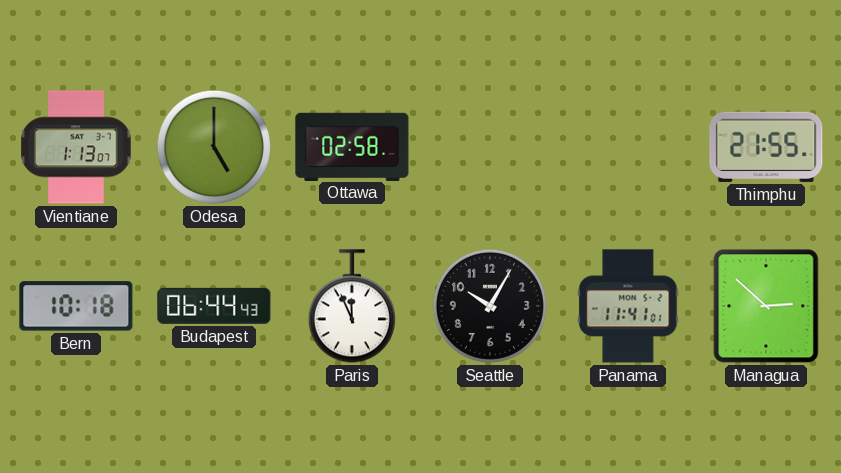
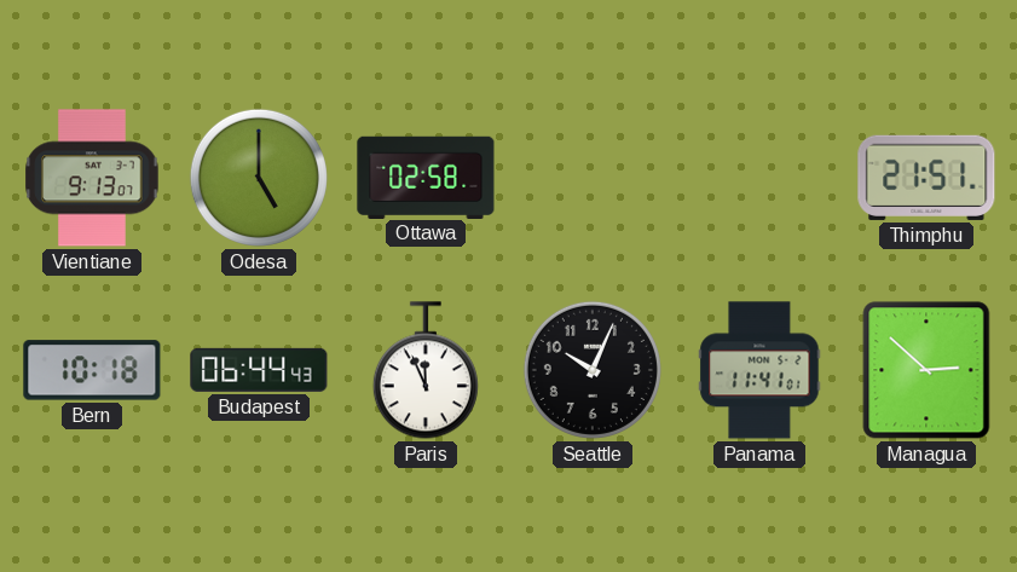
Vientiane: 1:13 -> 9:13
Thimphu: 21:55 -> 21:51
Seattle: 10:05 -> 10:04
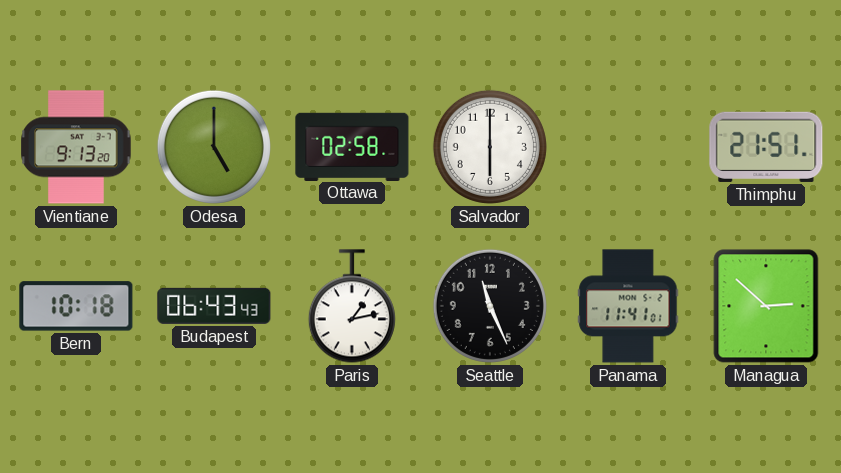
Vientiane: 9:13:07 -> 9:13:20
Salvador: none -> 6:00
Budapest: 06:44 -> 06:43
Paris: 11:56 -> 1:13
Seattle: 10:04 -> 11:26
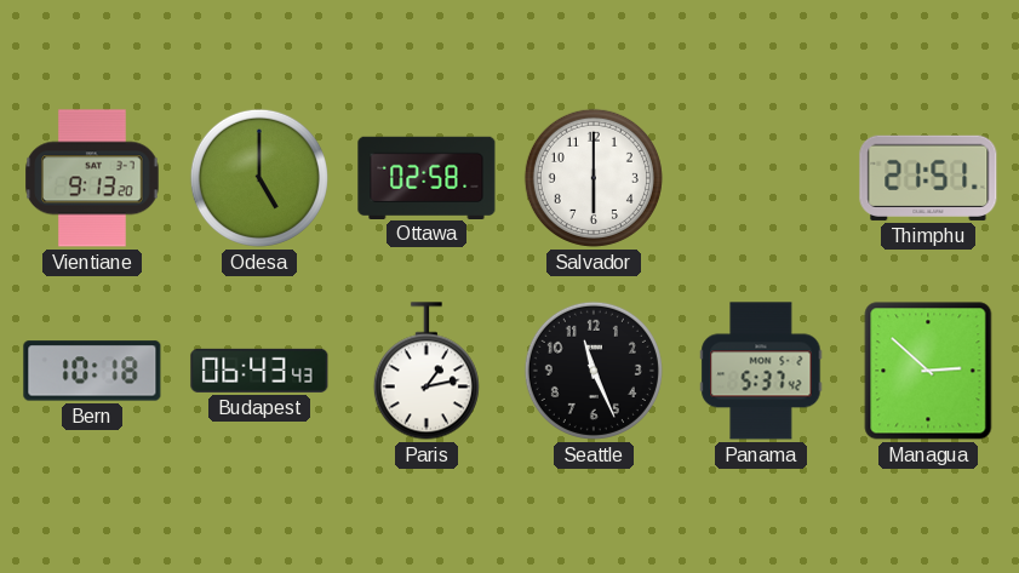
Panama: 11:41 -> 5:37
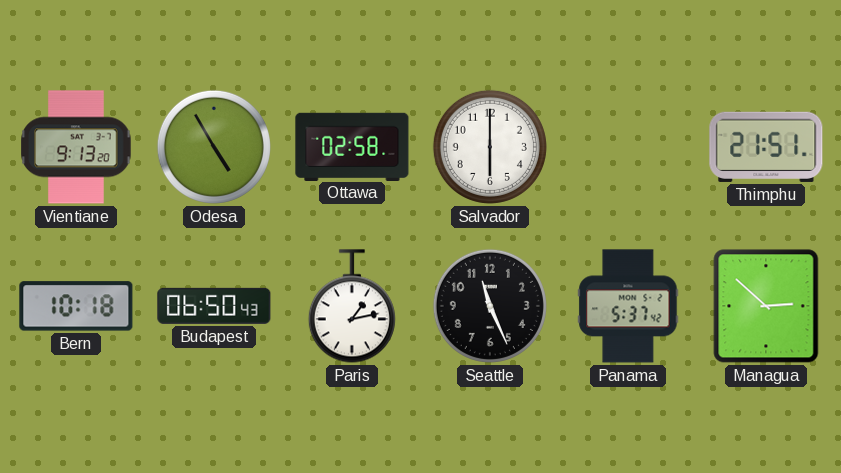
Odesa: 5:00 -> 4:55
Budapest: 06:43 -> 06:50
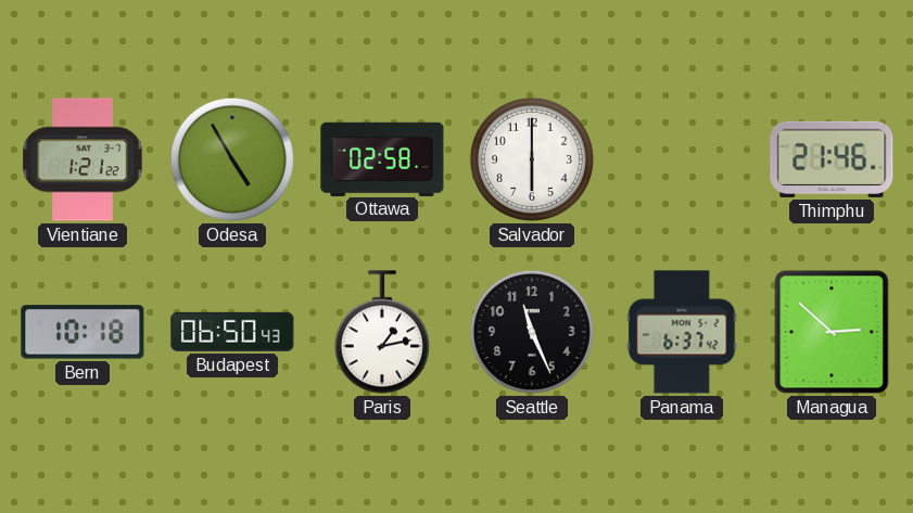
Vientiane: 9:13 -> 1:21
Thimphu: 21:51 -> 21:46
Panama: 5:37 -> 6:37
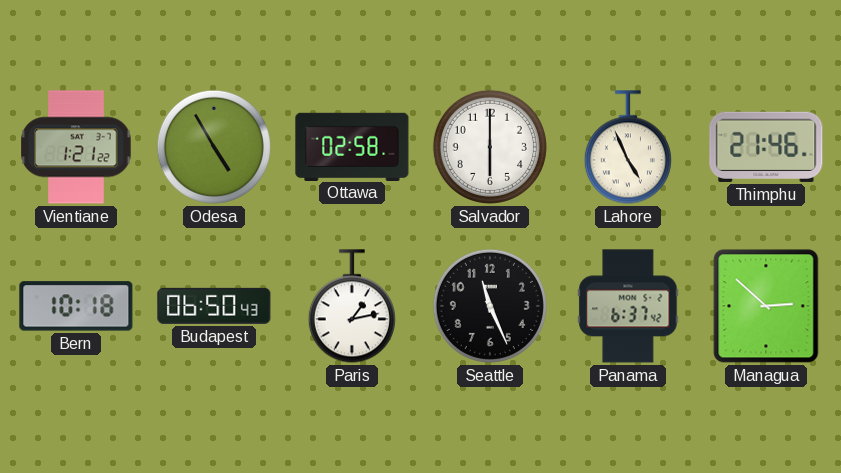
Lahore: none -> 4:56
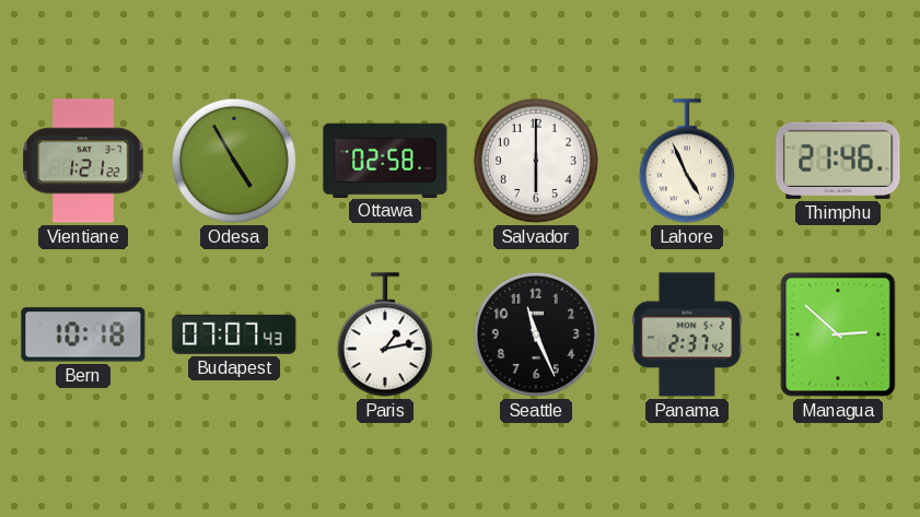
Budapest: 06:50 -> 07:07
Panama: 6:37 -> 2:37
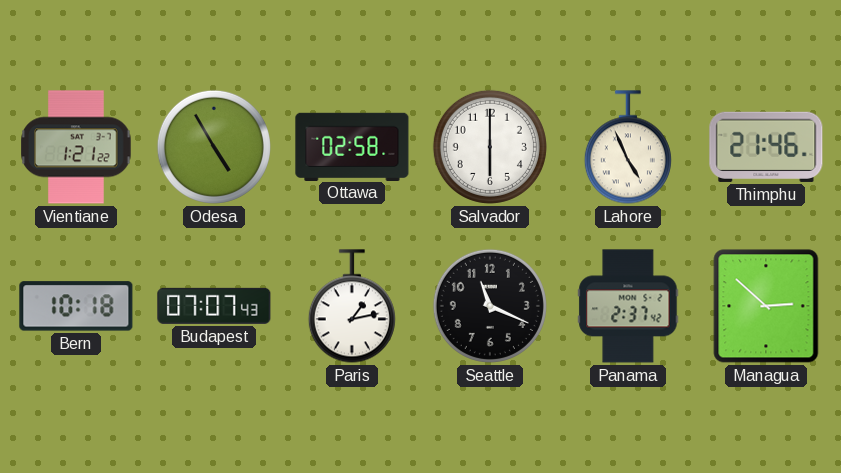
Seattle: 11:26 -> 11:19
